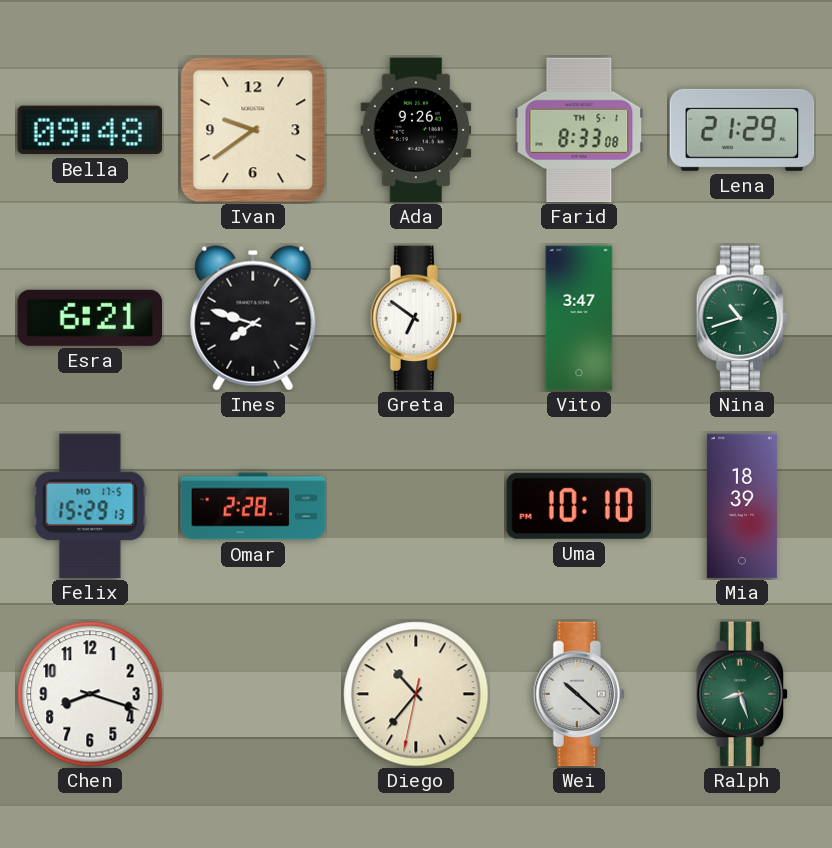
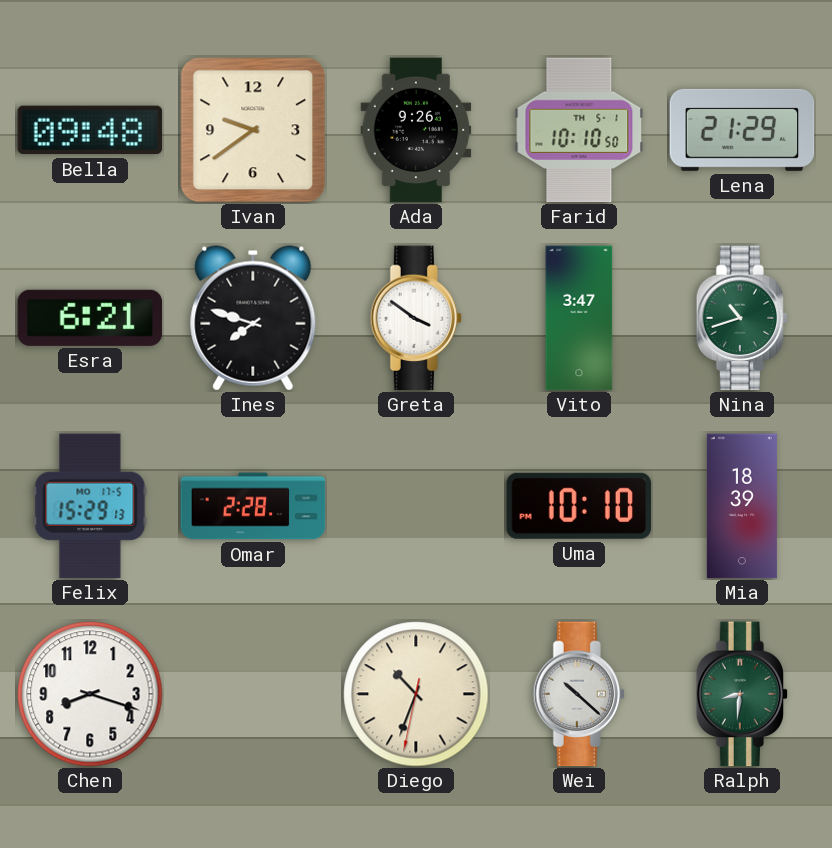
Farid: 8:33 -> 10:10
Greta: 6:51 -> 3:51
Diego: 10:36 -> 10:33
Ralph: 8:27 -> 8:31
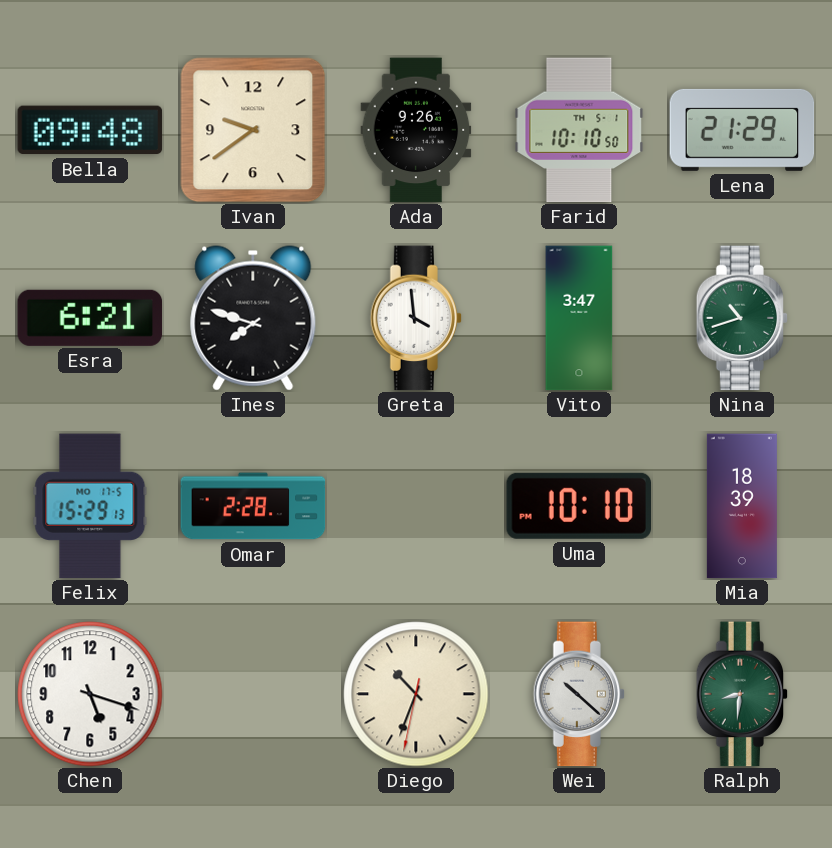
Greta: 3:51 -> 3:59
Chen: 8:18 -> 5:18
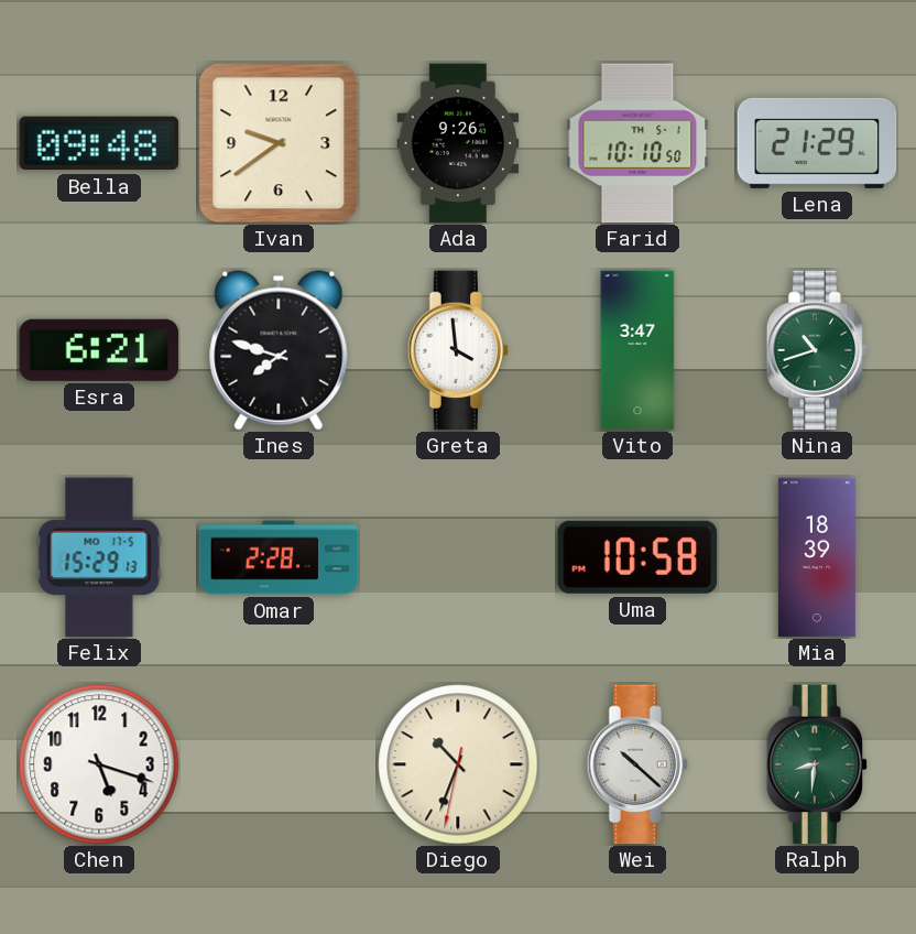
Uma: 10:10 -> 10:58
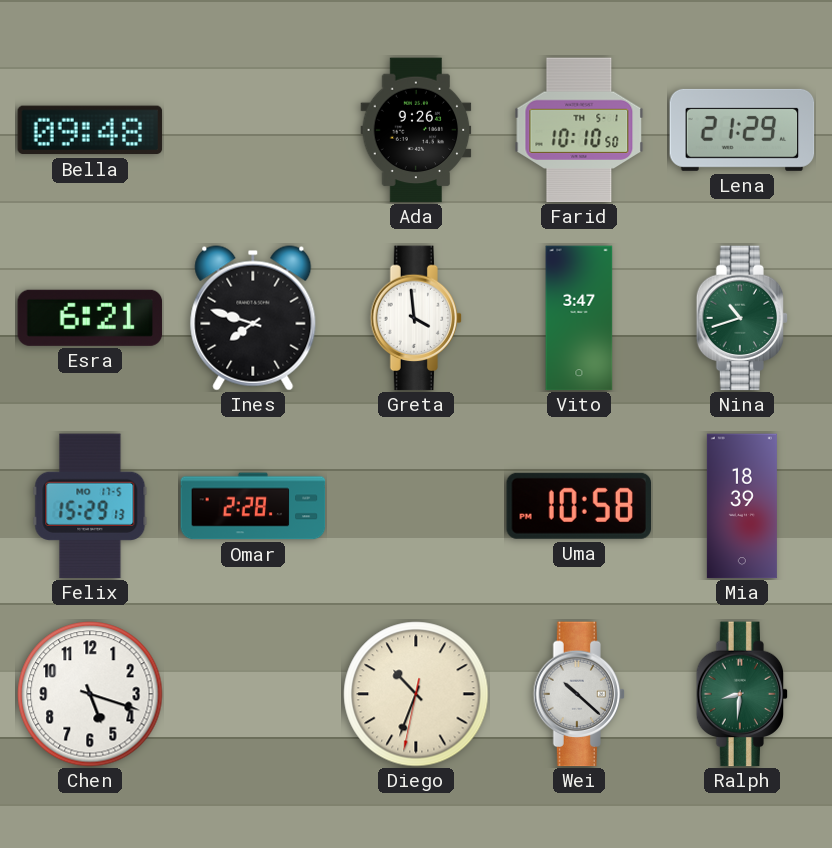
Ivan: 9:39 -> none
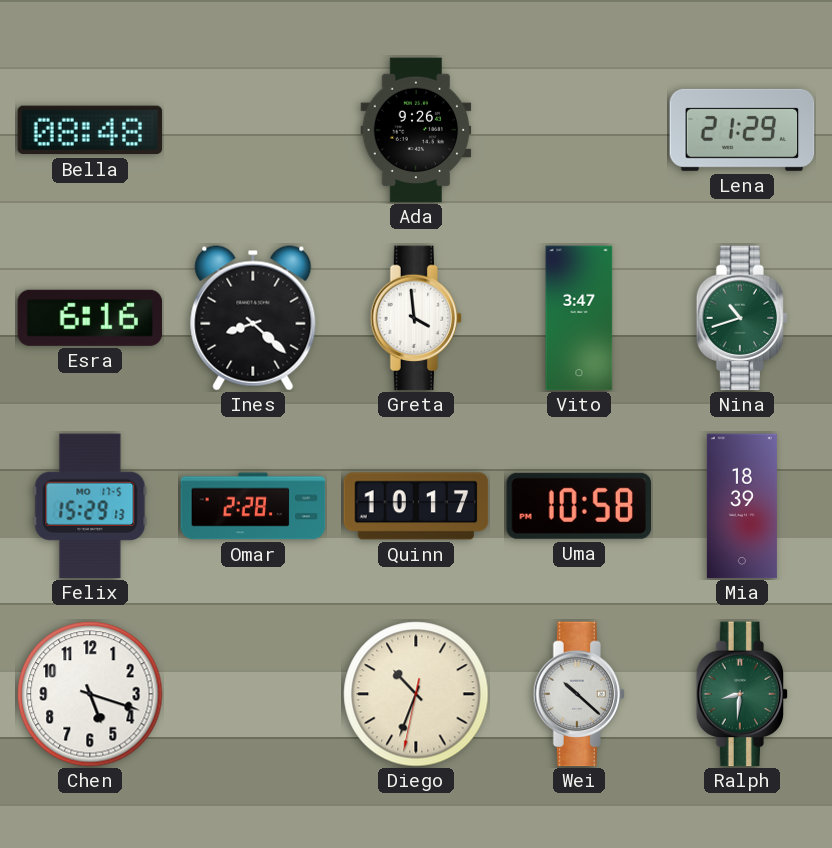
Bella: 09:48 -> 08:48
Farid: 10:10 -> none
Esra: 6:21 -> 6:16
Ines: 7:48 -> 8:22
Quinn: none -> 10:17
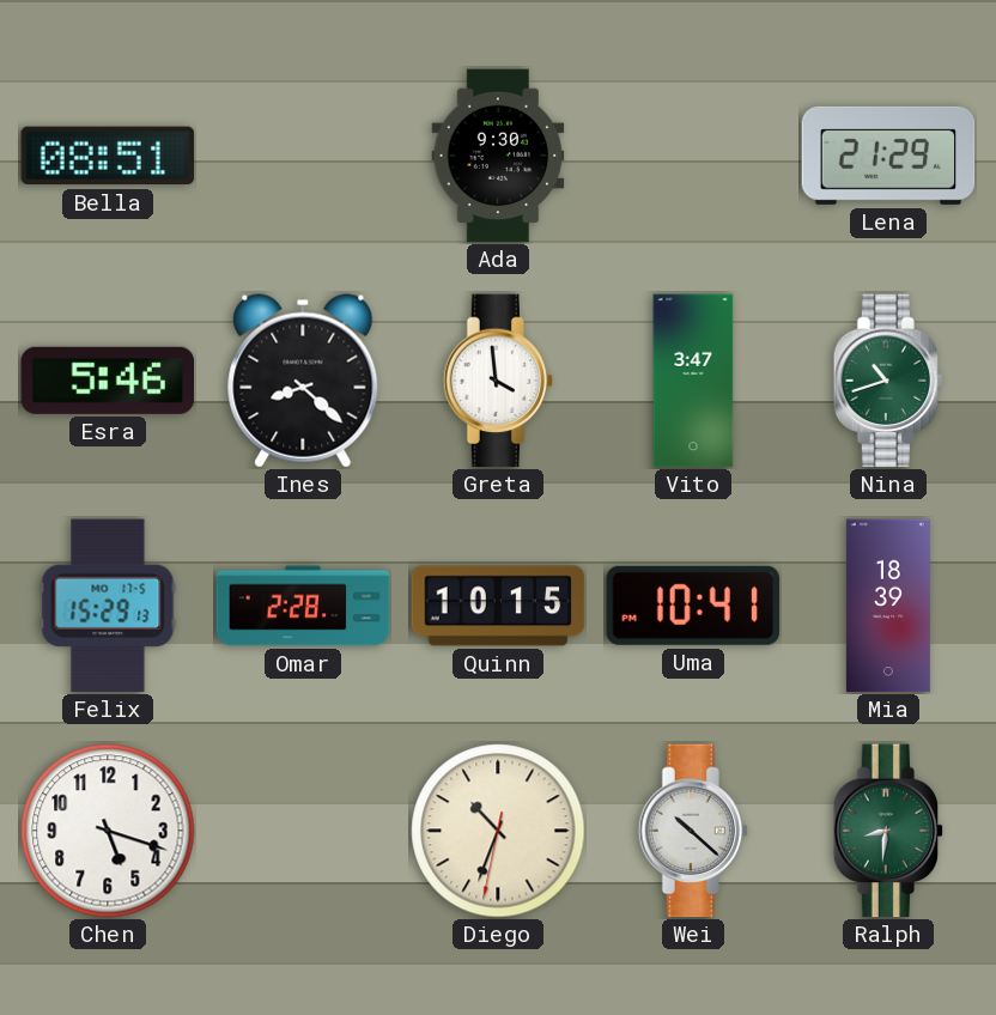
Bella: 08:48 -> 08:51
Ada: 9:26 -> 9:30
Esra: 6:16 -> 5:46
Quinn: 10:17 -> 10:15
Uma: 10:58 -> 10:41
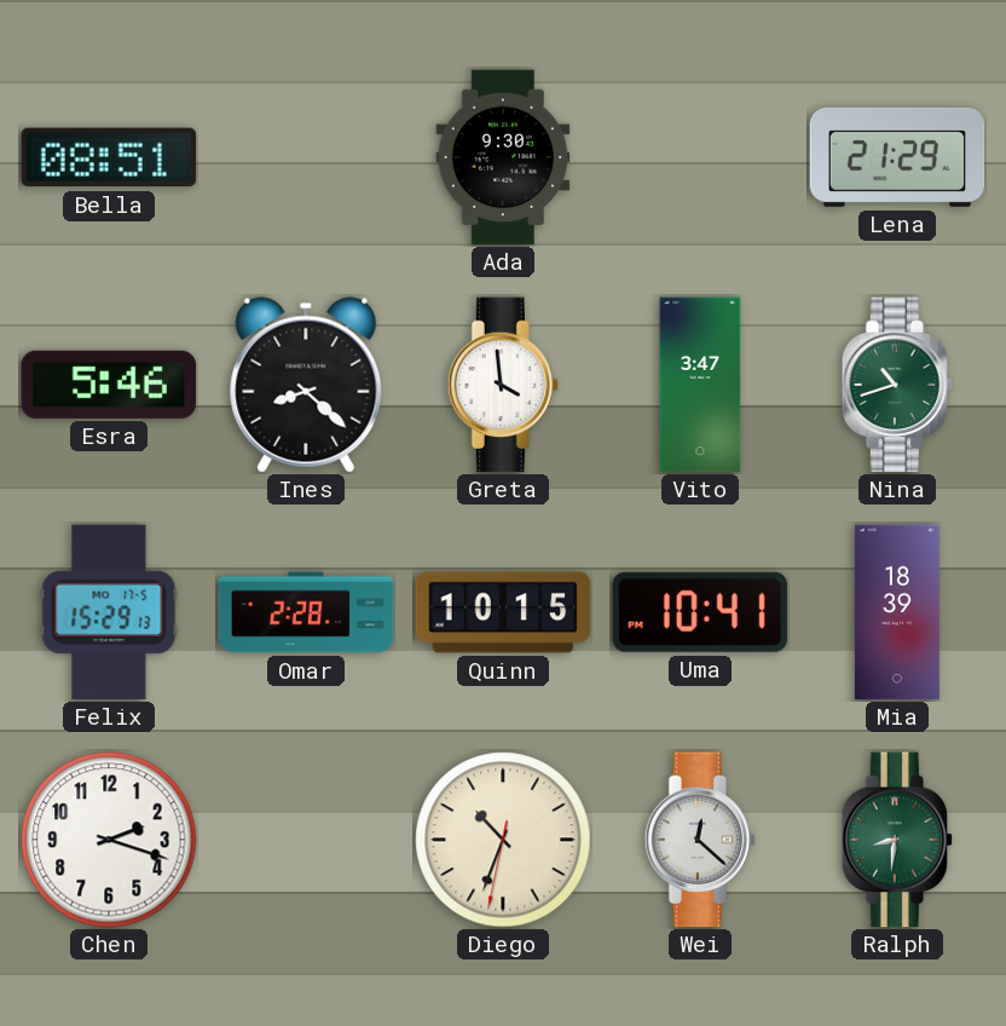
Chen: 5:18 -> 2:18
Wei: 10:22 -> 12:22
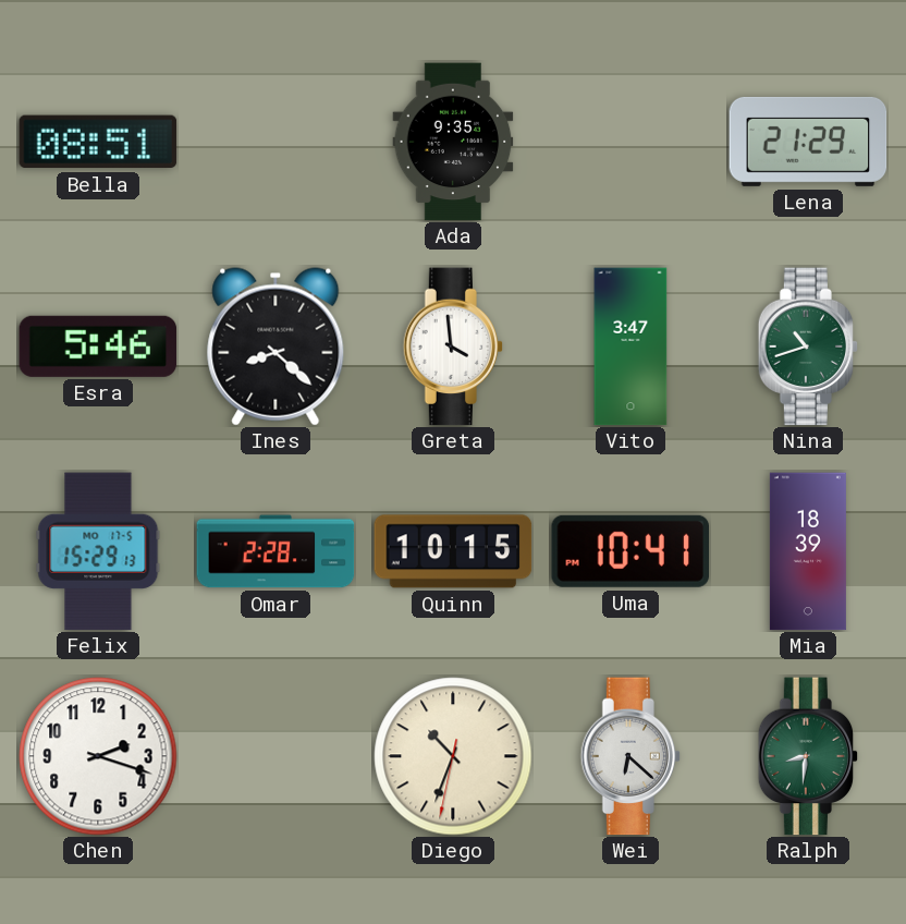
Ada: 9:30 -> 9:35
Wei: 12:22 -> 6:22
